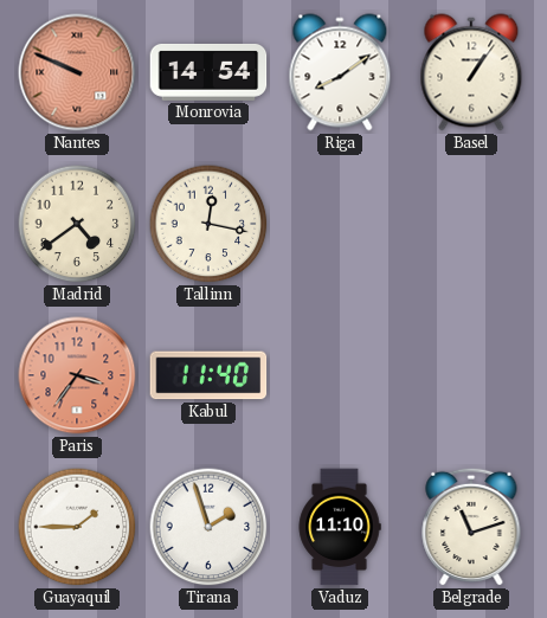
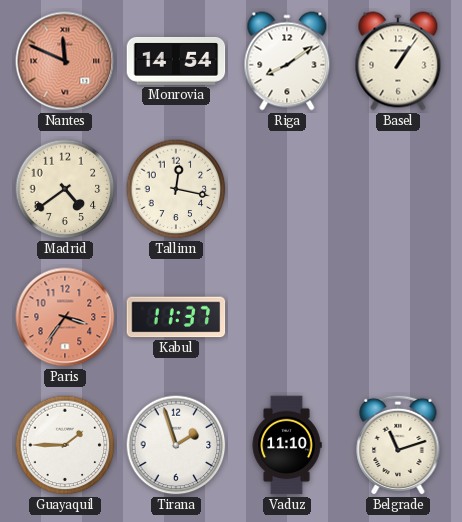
Nantes: 9:49 -> 11:49
Kabul: 11:40 -> 11:37
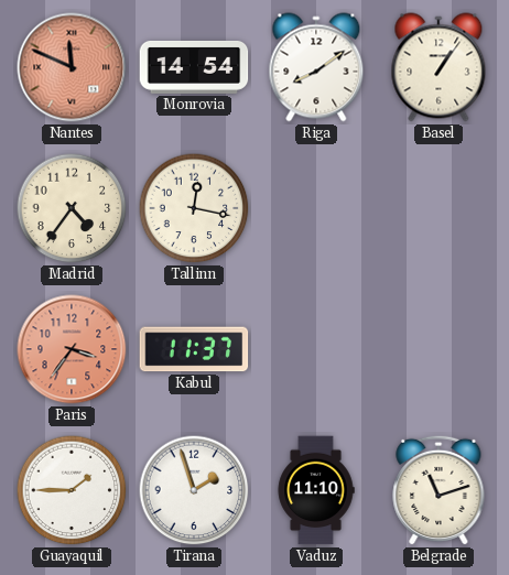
Madrid: 4:39 -> 4:36
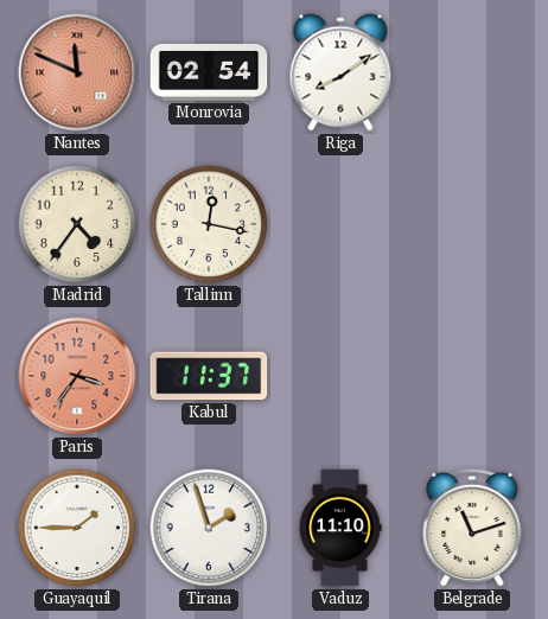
Monrovia: 14:54 -> 02:54
Basel: 1:06 -> none
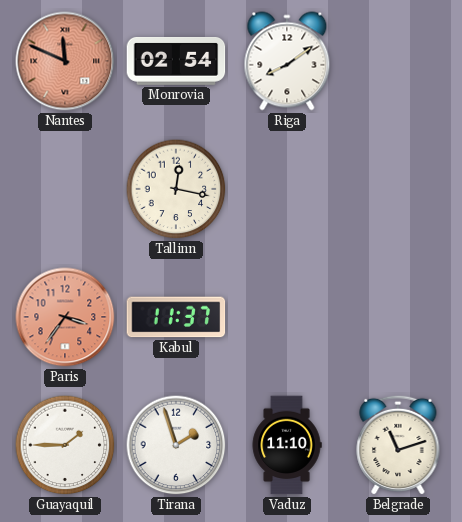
Madrid: 4:36 -> none
